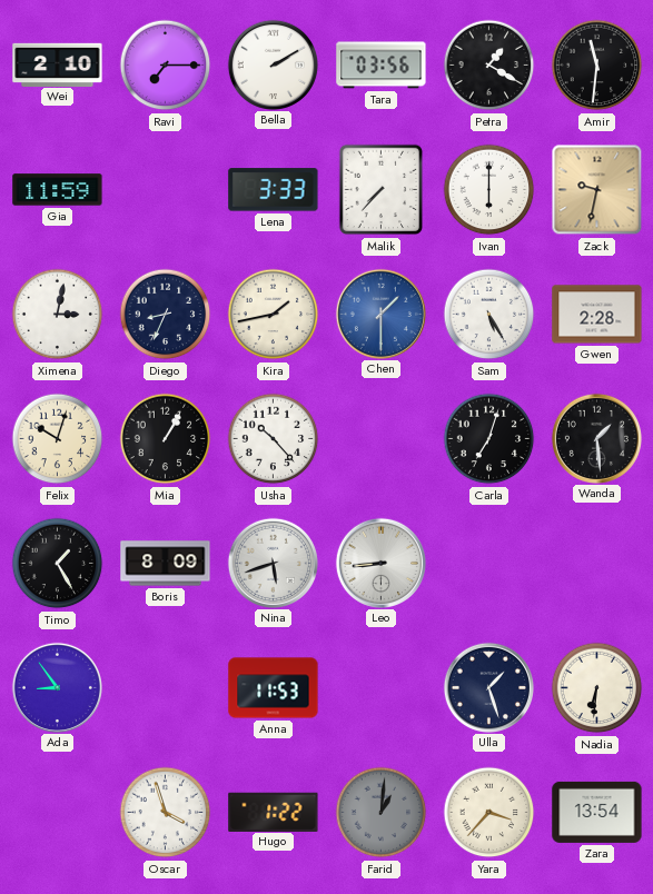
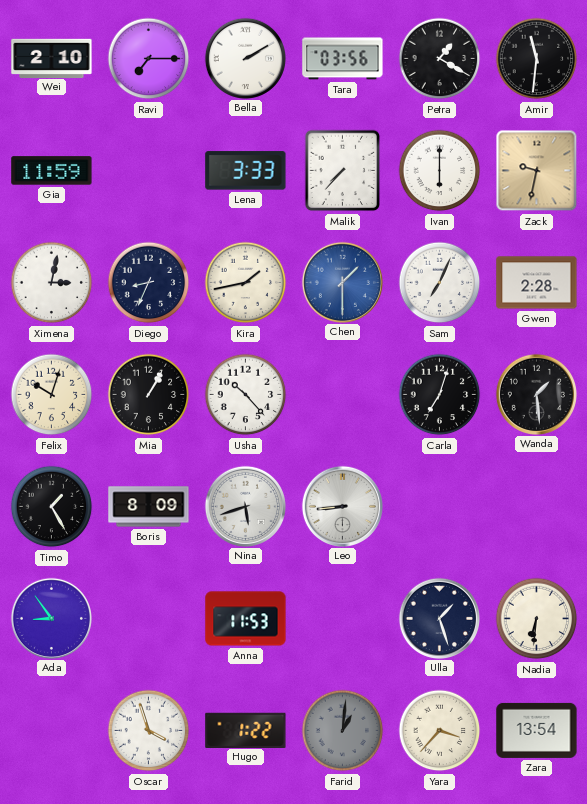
Sam: 5:25 -> 7:04
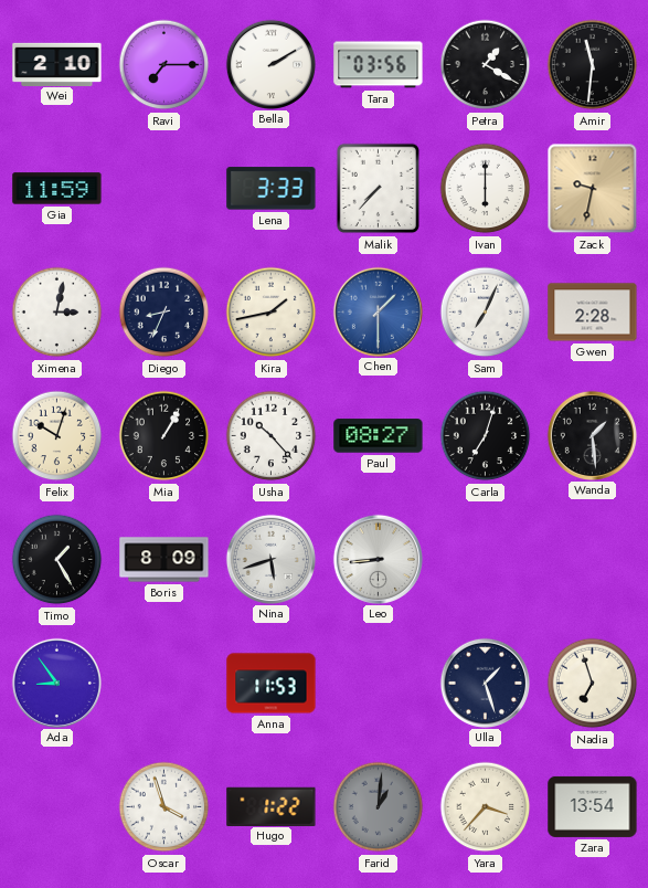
Paul: none -> 08:27
Nadia: 6:31 -> 6:57
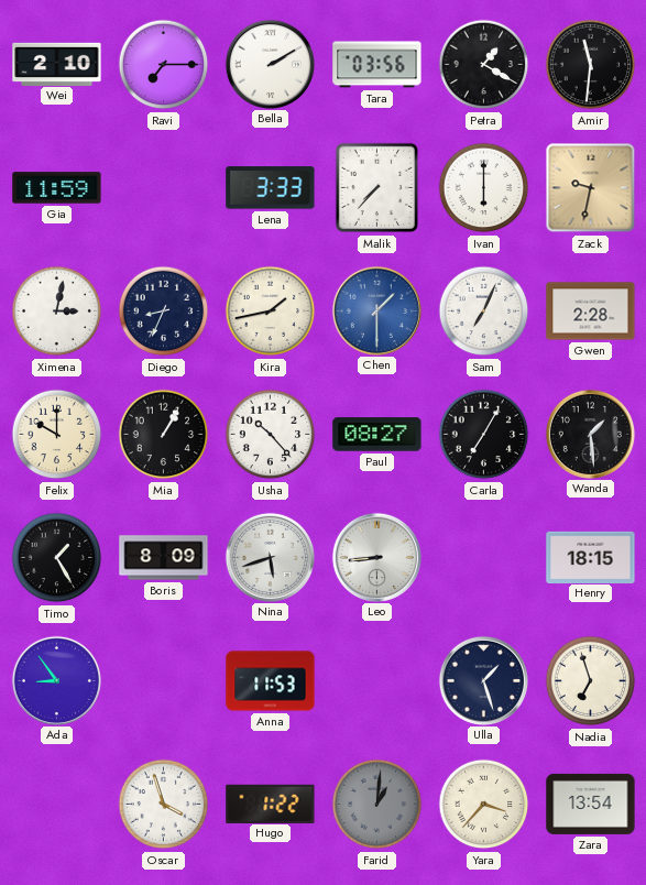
Felix: 10:03 -> 10:00
Carla: 7:03 -> 7:05
Henry: none -> 18:15
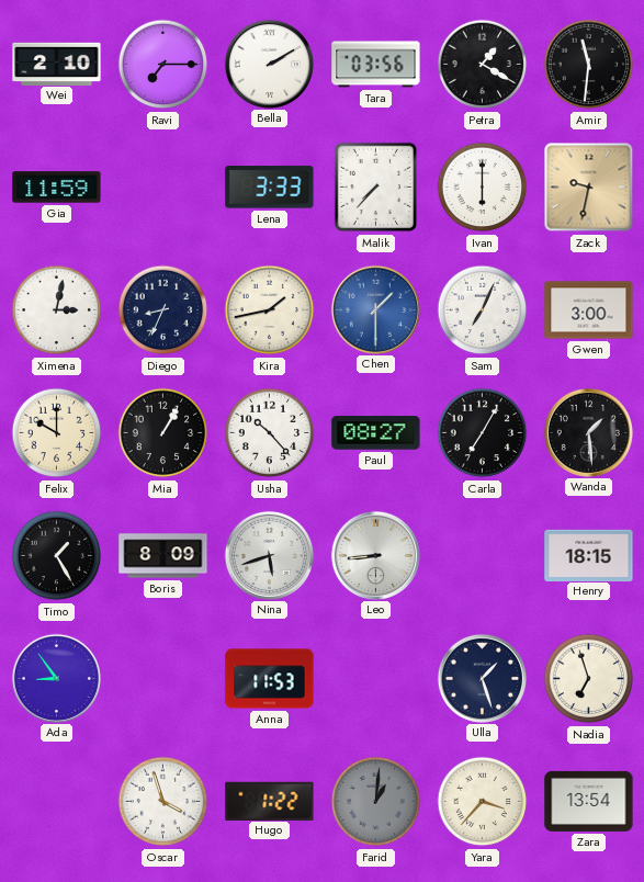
Gwen: 2:28 -> 3:00
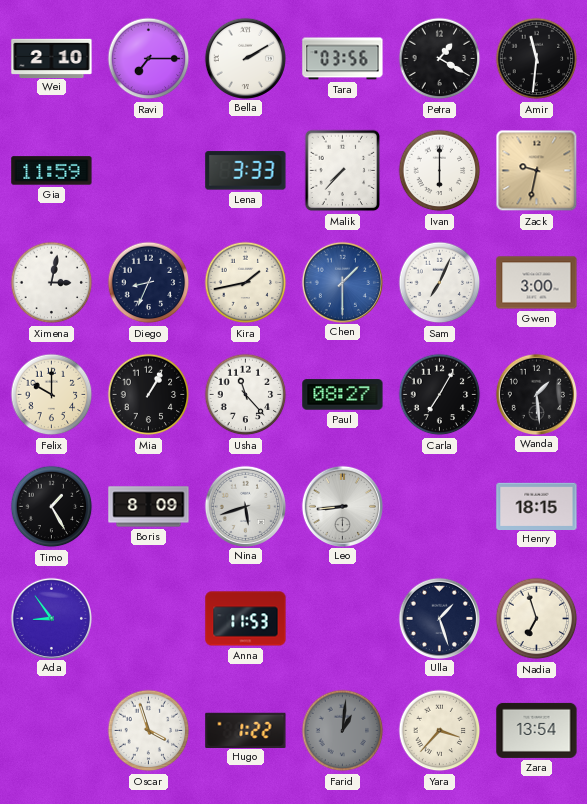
Usha: 10:23 -> 11:23
